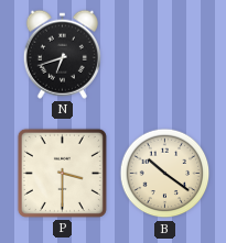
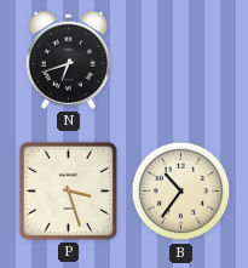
P: 3:30 -> 3:27
B: 10:21 -> 10:36
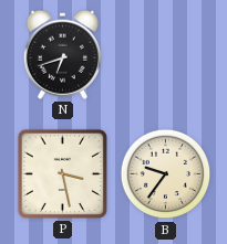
P: 3:27 -> 3:28
B: 10:36 -> 9:36
